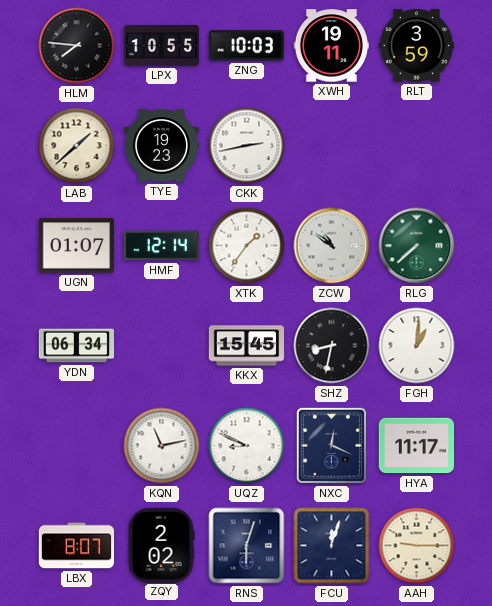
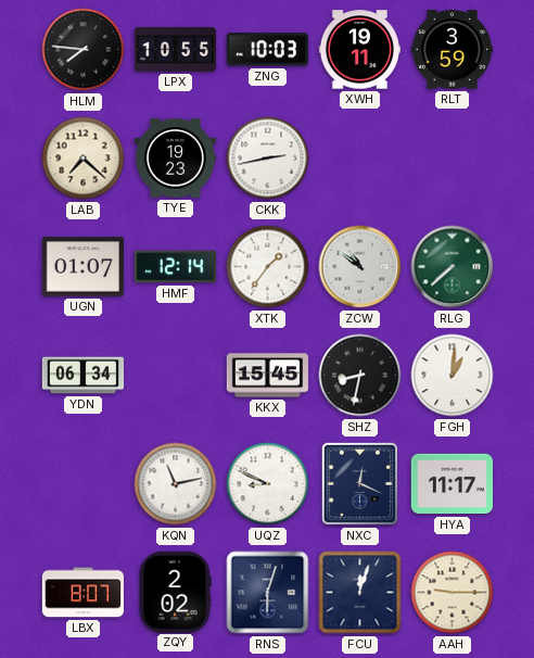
LAB: 1:38 -> 7:22
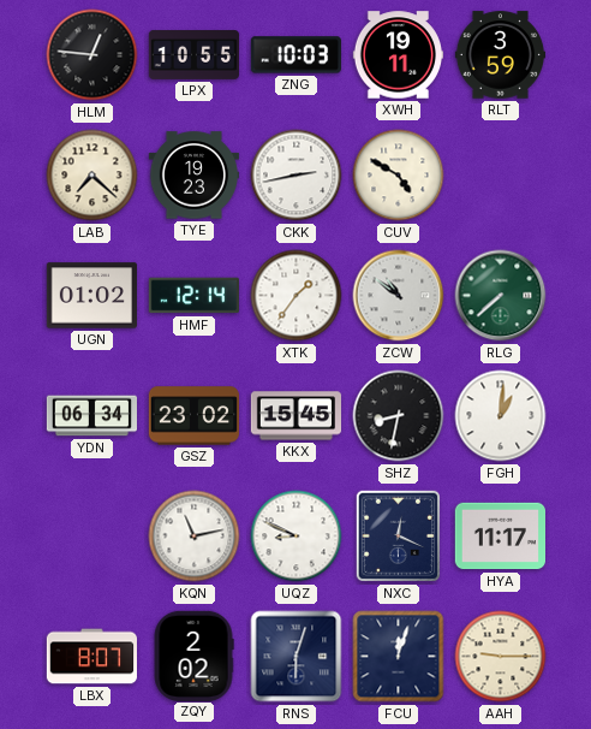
HLM: 7:46 -> 12:46
CUV: none -> 4:50
UGN: 01:07 -> 01:02
GSZ: none -> 23:02
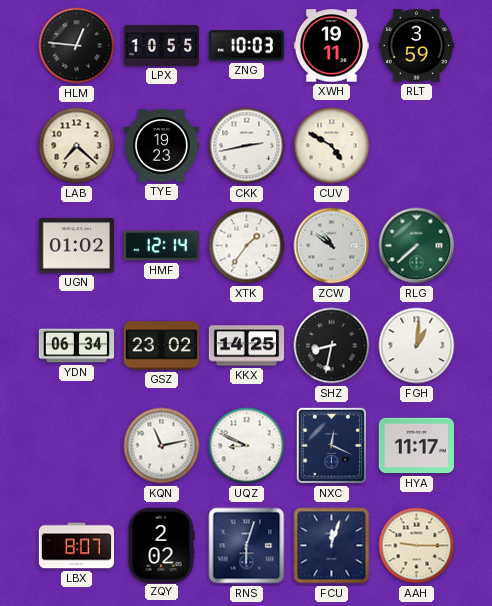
KKX: 15:45 -> 14:25
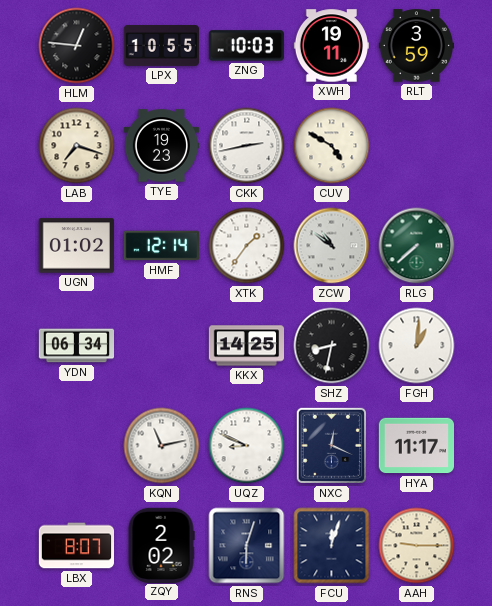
LAB: 7:22 -> 7:18
GSZ: 23:02 -> none
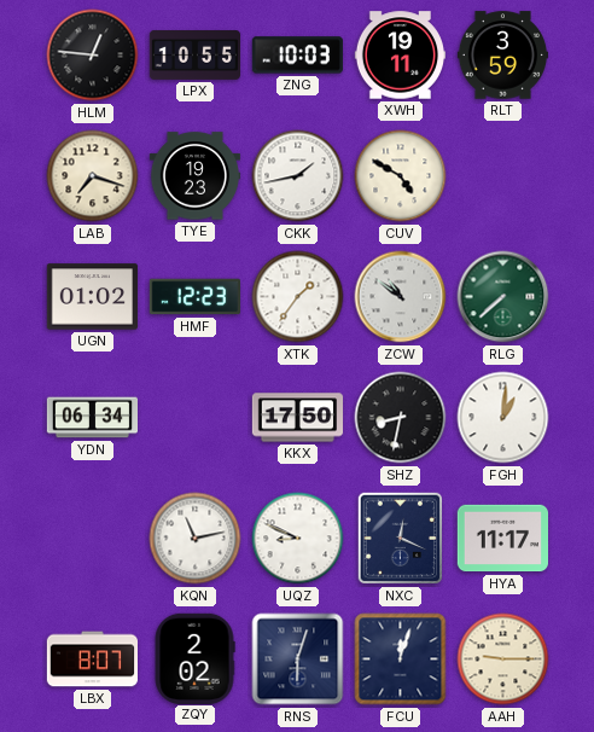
CKK: 2:43 -> 1:43
HMF: 12:14 -> 12:23
KKX: 14:25 -> 17:50
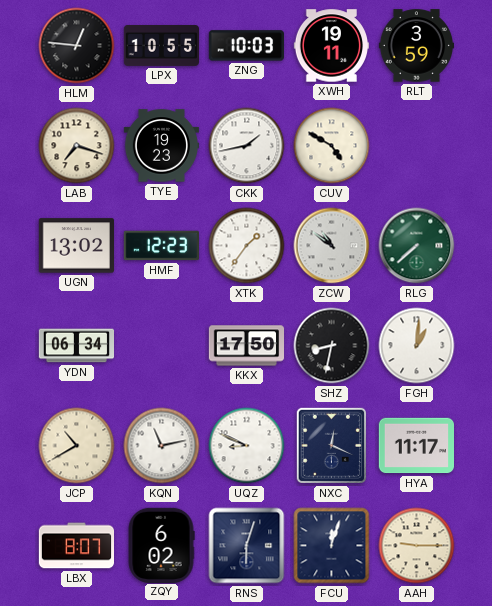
UGN: 01:02 -> 13:02
JCP: none -> 10:40
ZQY: 2:02 -> 6:02
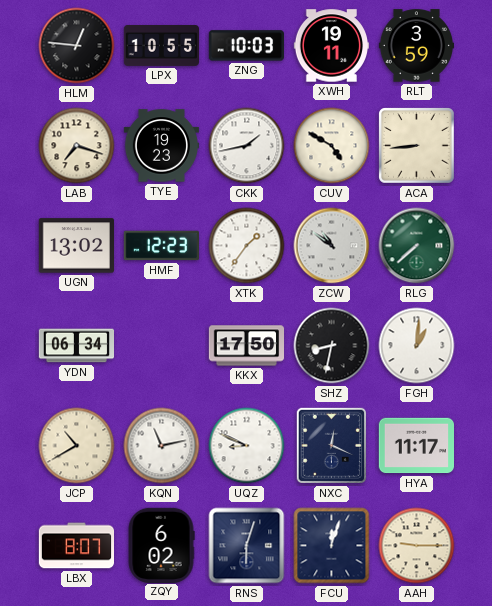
ACA: none -> 8:44
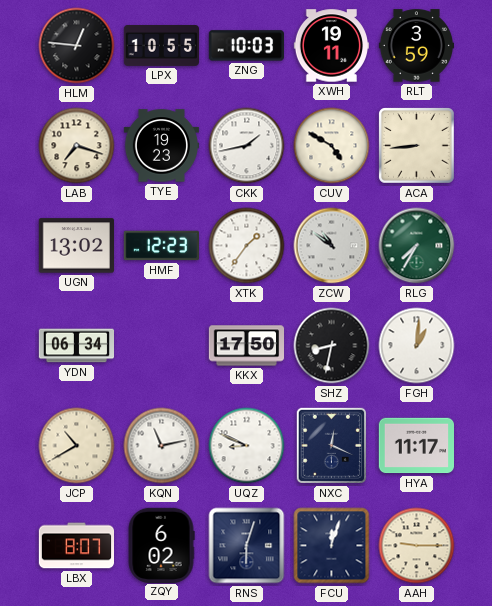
RLG: 7:38 -> 7:35
